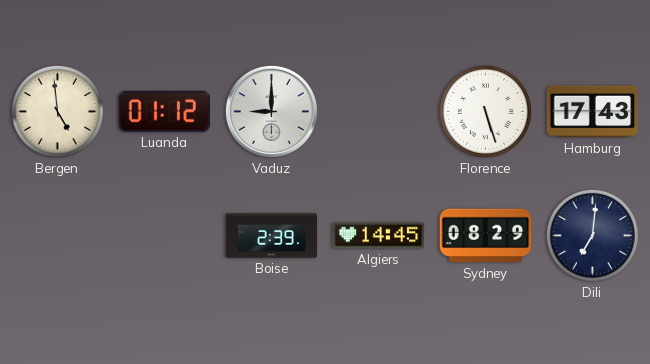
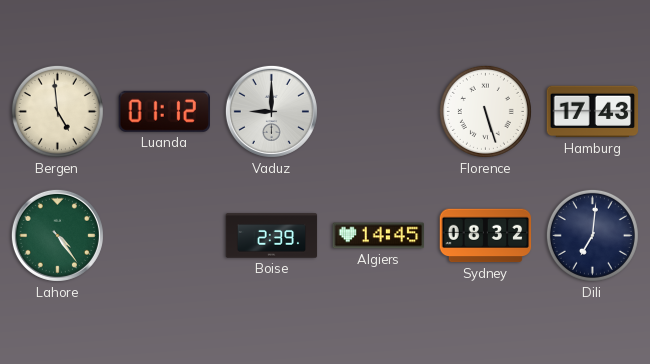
Lahore: none -> 4:24
Sydney: 08:29 -> 08:32
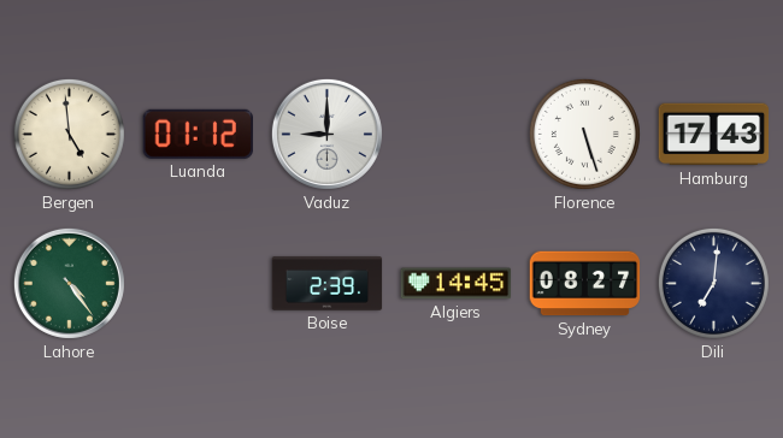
Sydney: 08:32 -> 08:27
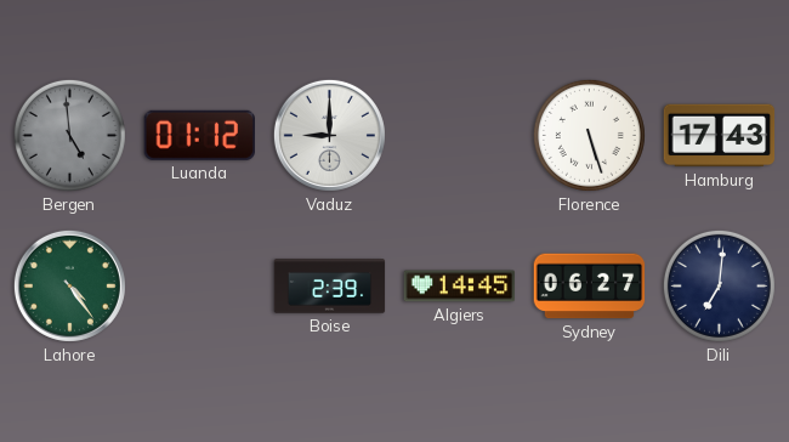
Bergen dial: cream -> grey
Sydney: 08:27 -> 06:27
